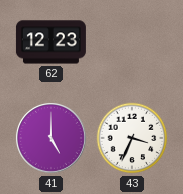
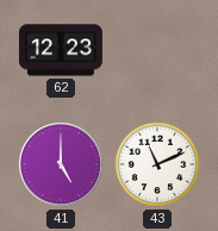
43: 3:34 -> 11:11
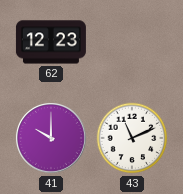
41: 5:00 -> 10:00
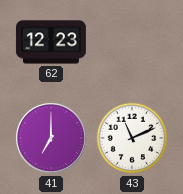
41: 10:00 -> 7:00
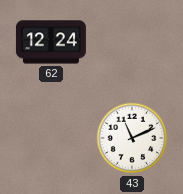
62: 12:23 -> 12:24
41: 7:00 -> none
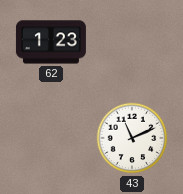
62: 12:24 -> 1:23
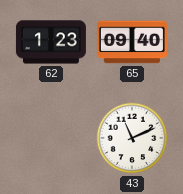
65: none -> 09:40
